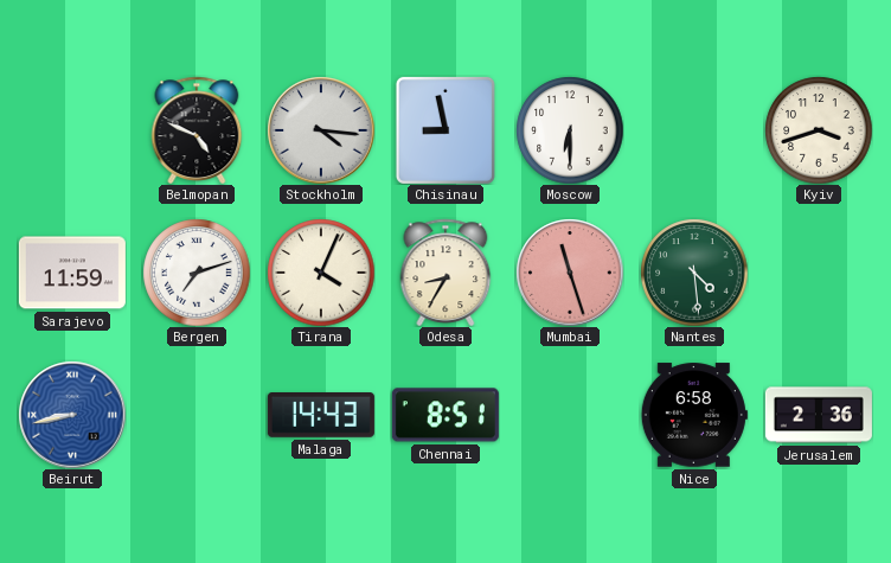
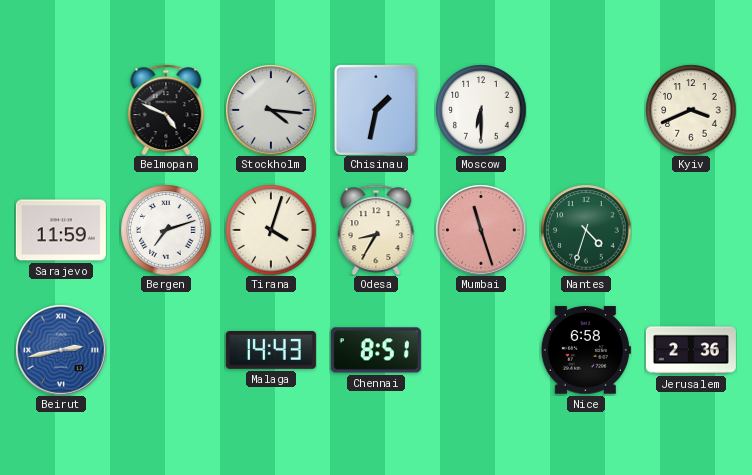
Chisinau: 8:58 -> 1:32
Kyiv: 3:42 -> 3:41
Tirana: 4:04 -> 4:03
Nantes: 4:29 -> 4:33
Beirut: 8:43 -> 2:43
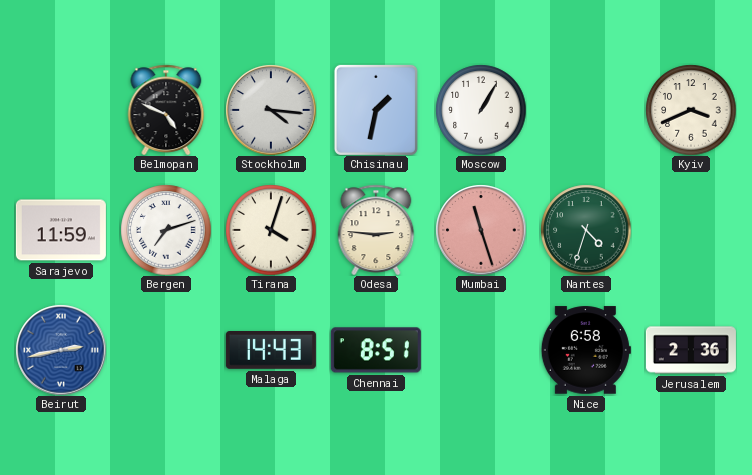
Moscow: 6:30 -> 1:05
Odesa: 8:35 -> 2:46
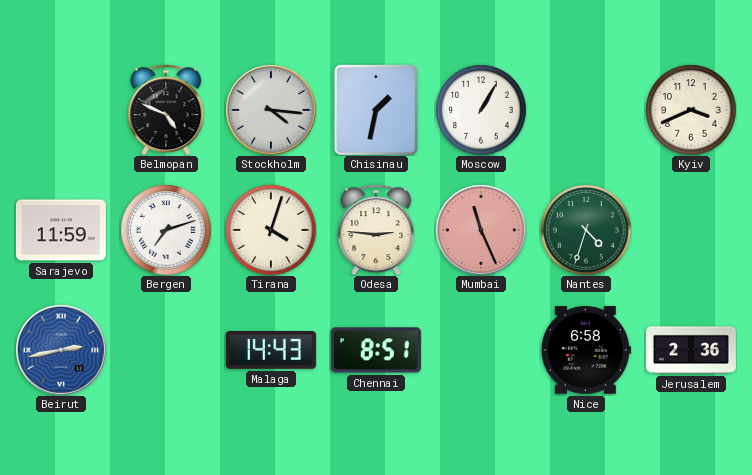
Mumbai: 11:27 -> 11:26
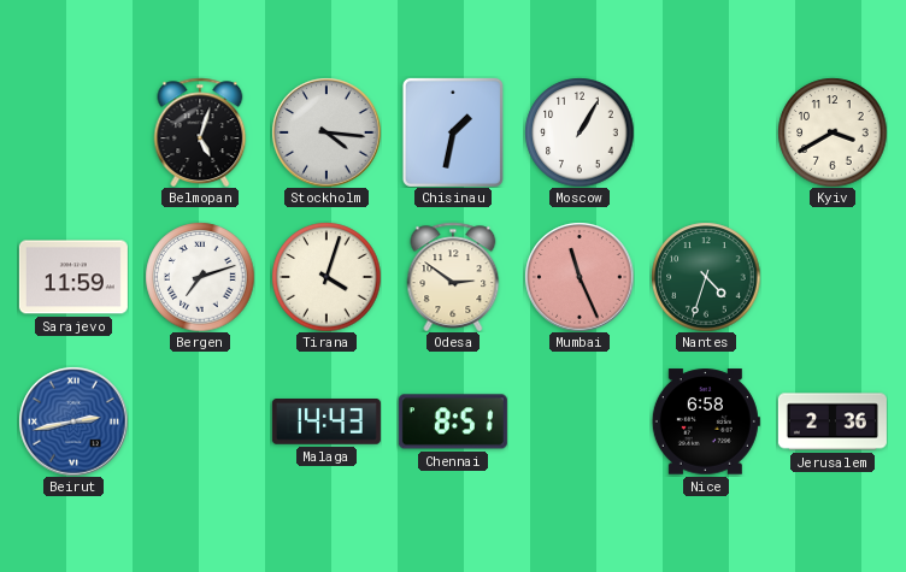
Belmopan: 4:49 -> 5:03
Kyiv: 3:41 -> 3:40
Odesa: 2:46 -> 2:51
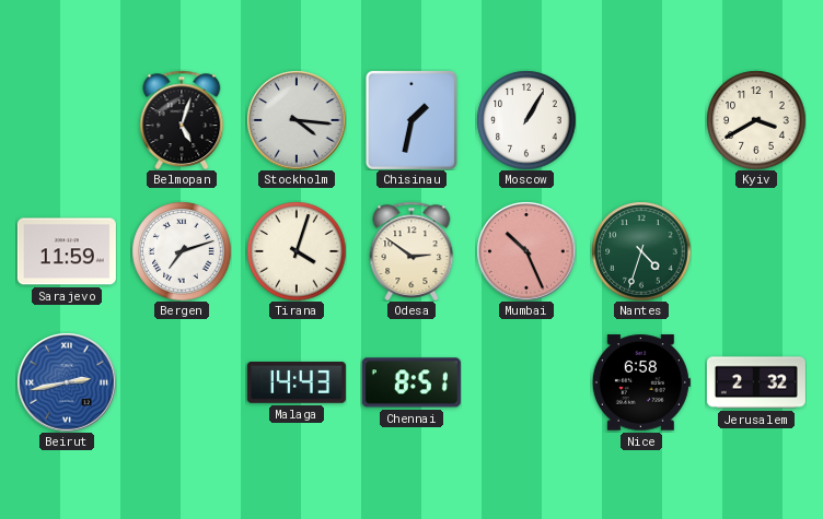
Mumbai: 11:26 -> 10:26
Jerusalem: 2:36 -> 2:32
